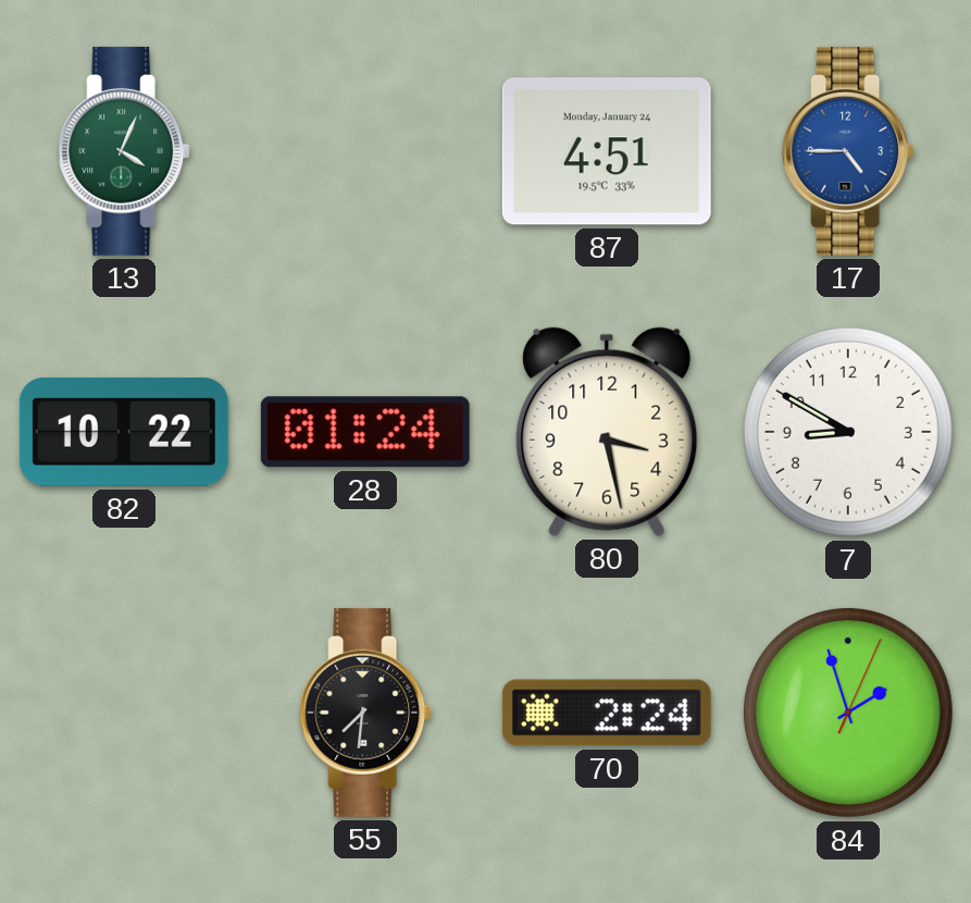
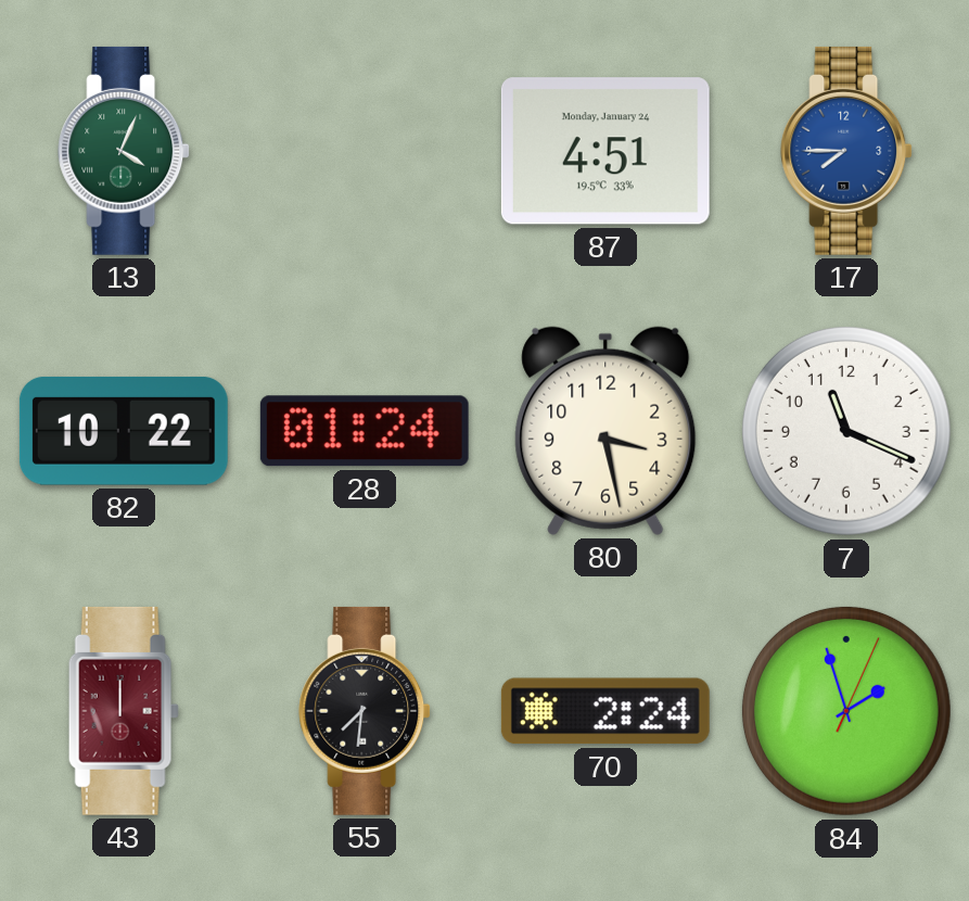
17: 4:45 -> 7:45
7: 8:50 -> 11:19
43: none -> 12:00
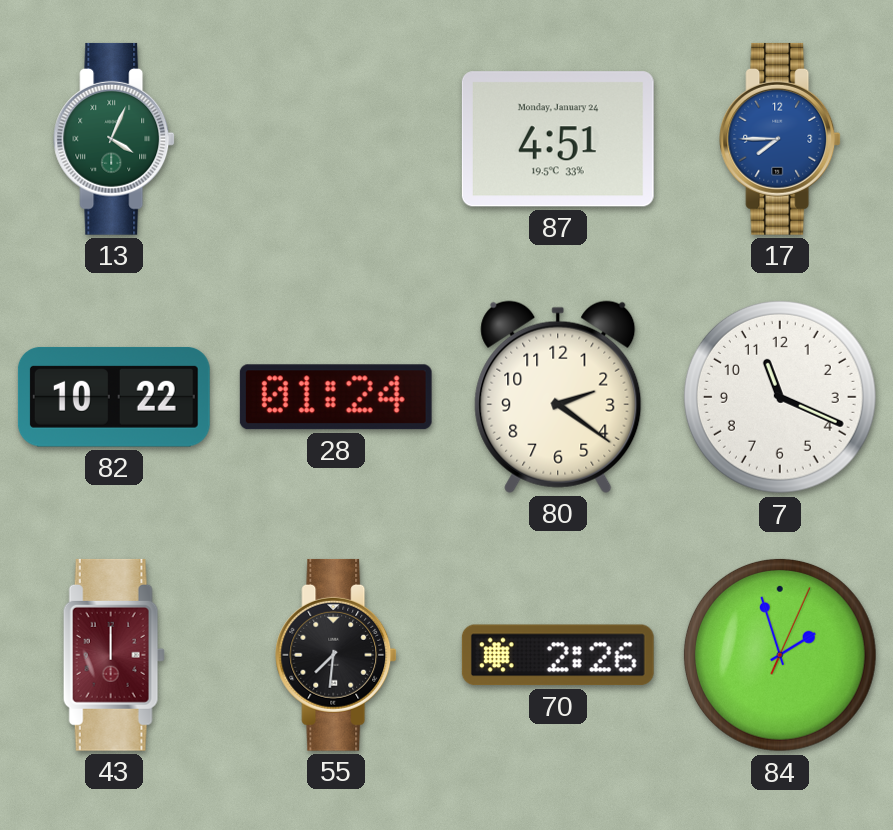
80: 3:28 -> 2:21
70: 2:24 -> 2:26
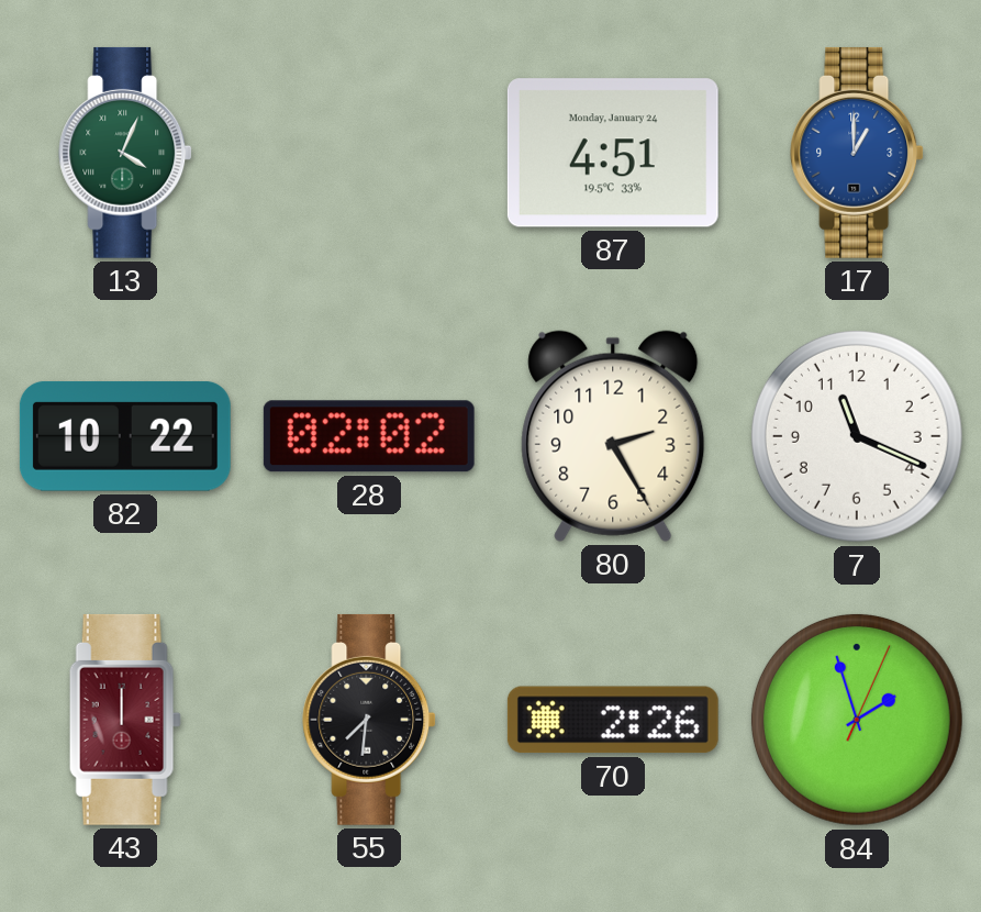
17: 7:45 -> 1:00
28: 01:24 -> 02:02
80: 2:21 -> 2:25
